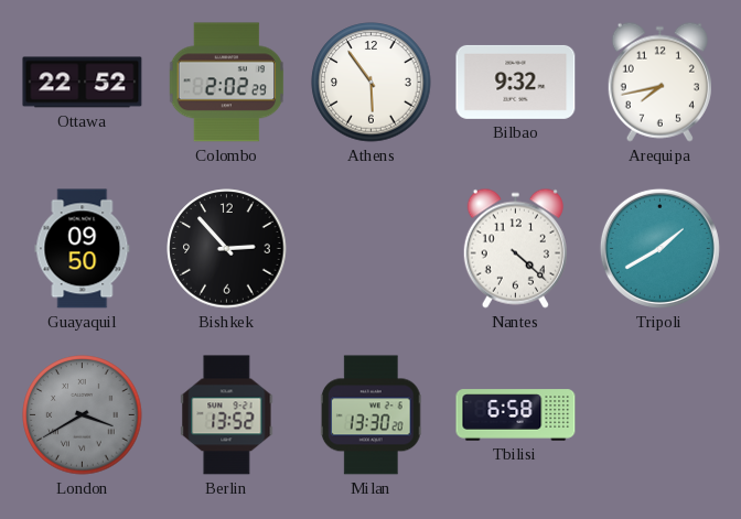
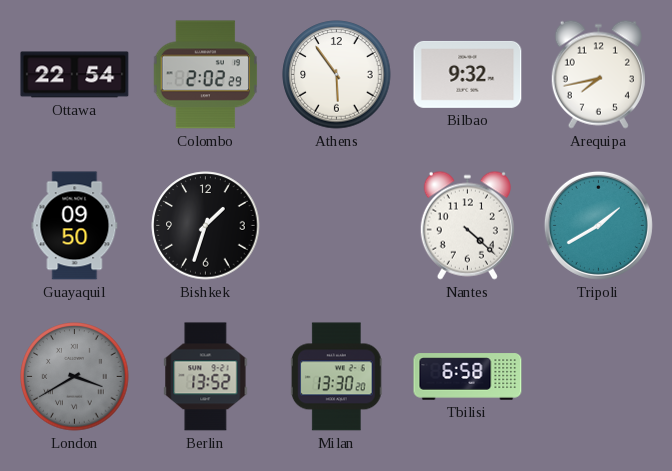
Ottawa: 22:52 -> 22:54
Bishkek: 2:53 -> 1:33
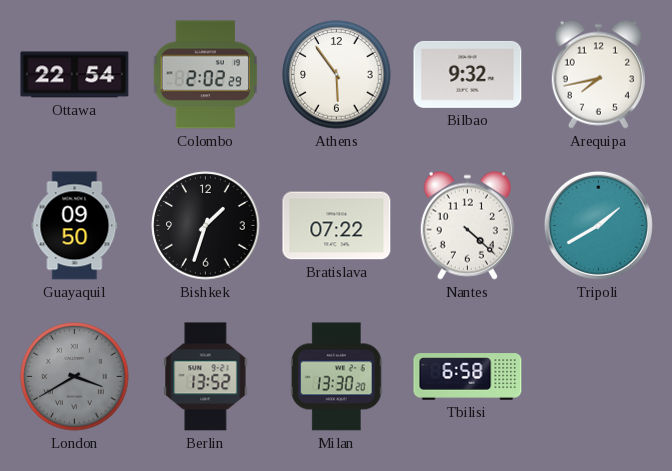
Bratislava: none -> 07:22
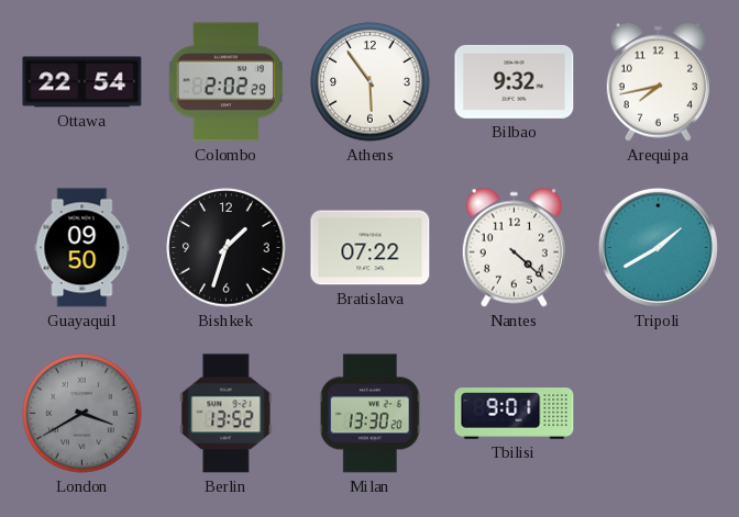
Tbilisi: 6:58 -> 9:01
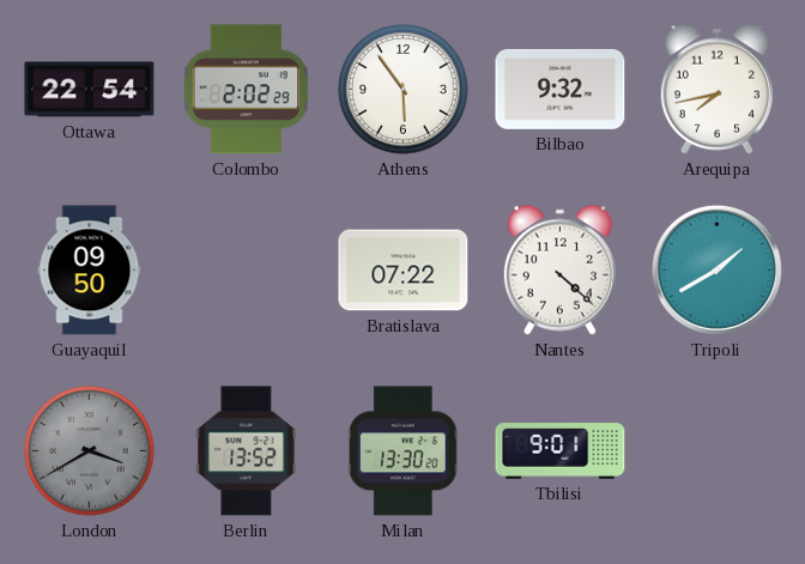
Bishkek: 1:33 -> none
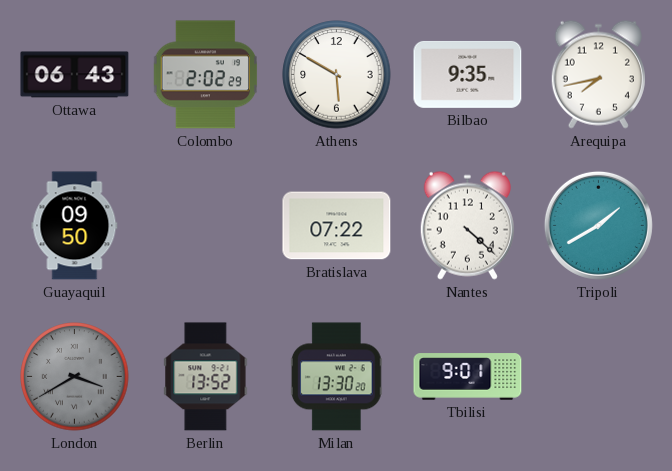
Ottawa: 22:54 -> 06:43
Athens: 5:54 -> 5:50
Bilbao: 9:32 -> 9:35
